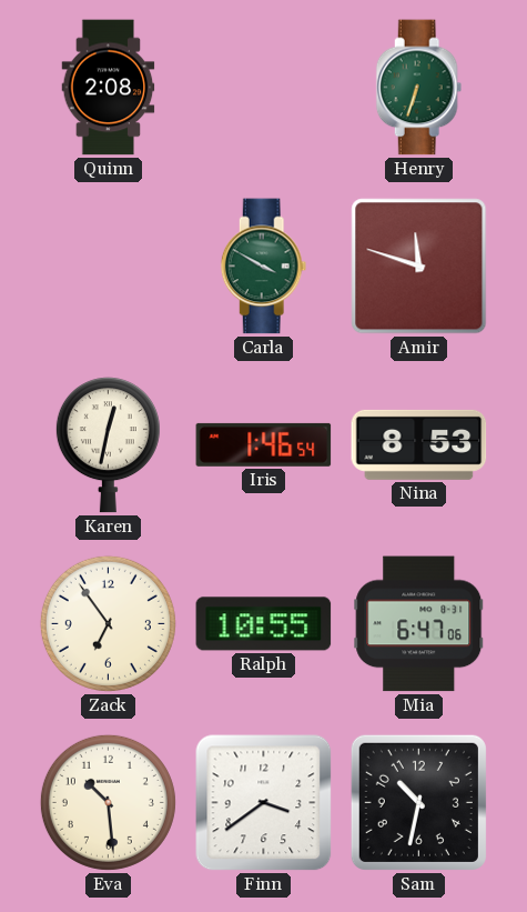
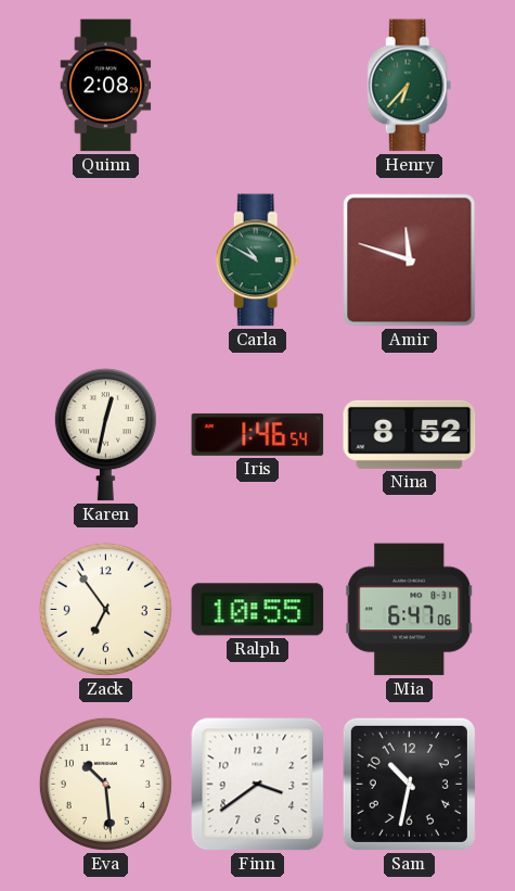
Henry: 6:33 -> 6:37
Carla: 3:50 -> 10:50
Nina: 8:53 -> 8:52
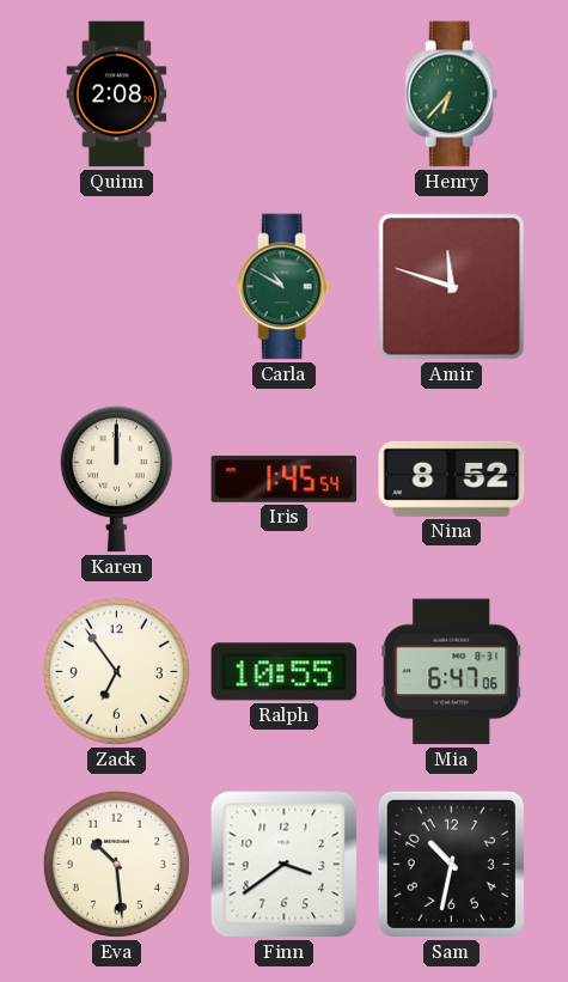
Karen: 12:32 -> 12:00
Iris: 1:46 -> 1:45
